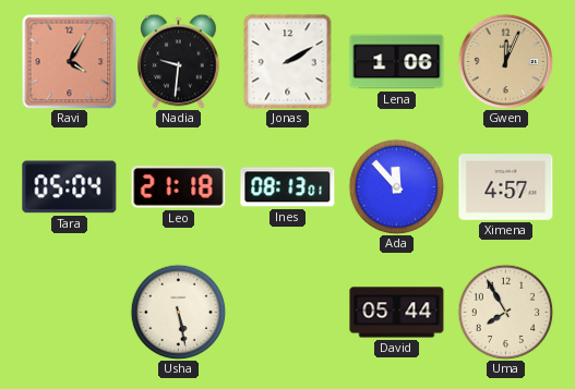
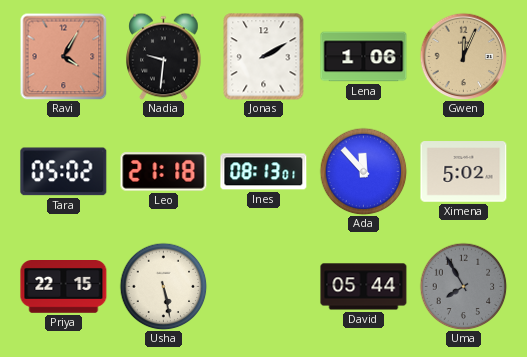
Tara: 05:04 -> 05:02
Ximena: 4:57 -> 5:02
Priya: none -> 22:15
Uma dial: cream -> grey
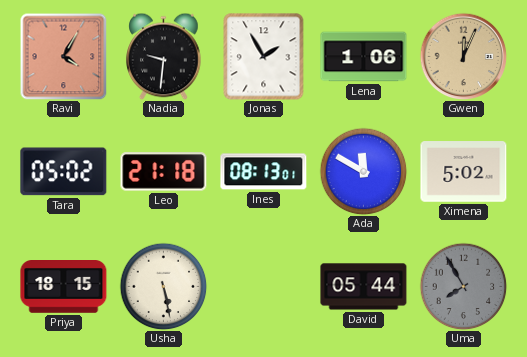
Jonas: 2:10 -> 1:55
Ada: 11:53 -> 11:50
Priya: 22:15 -> 18:15
